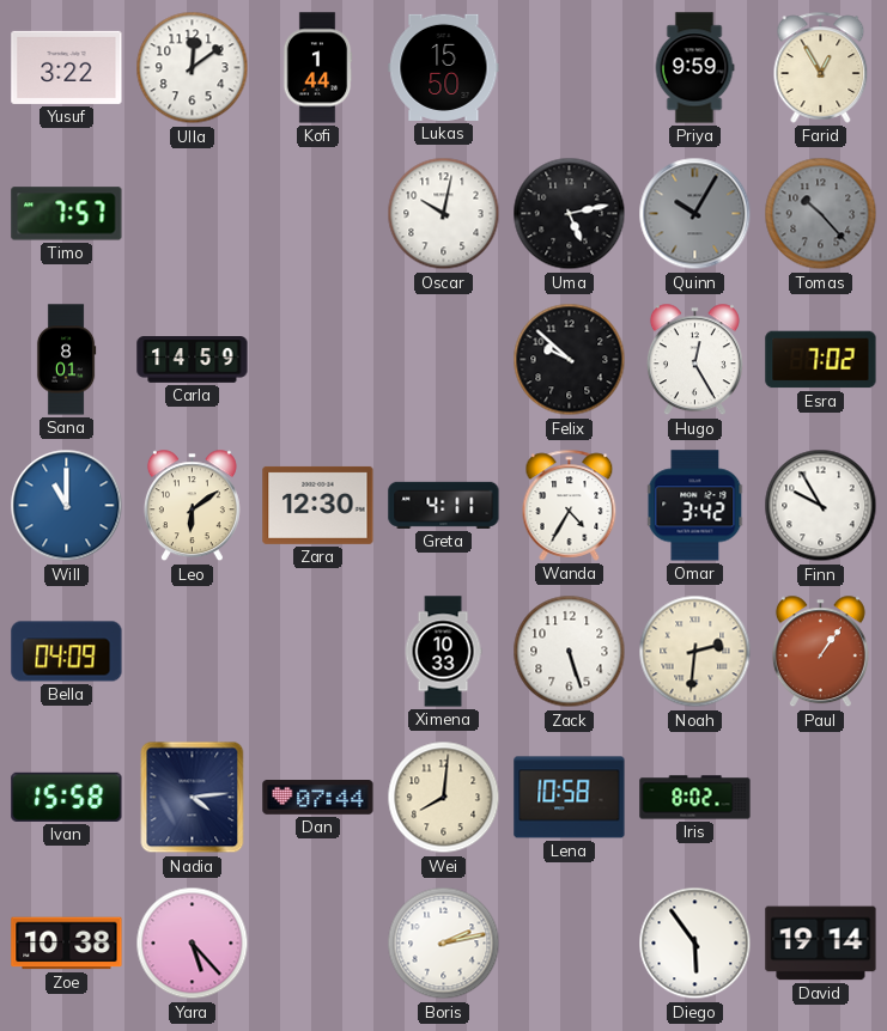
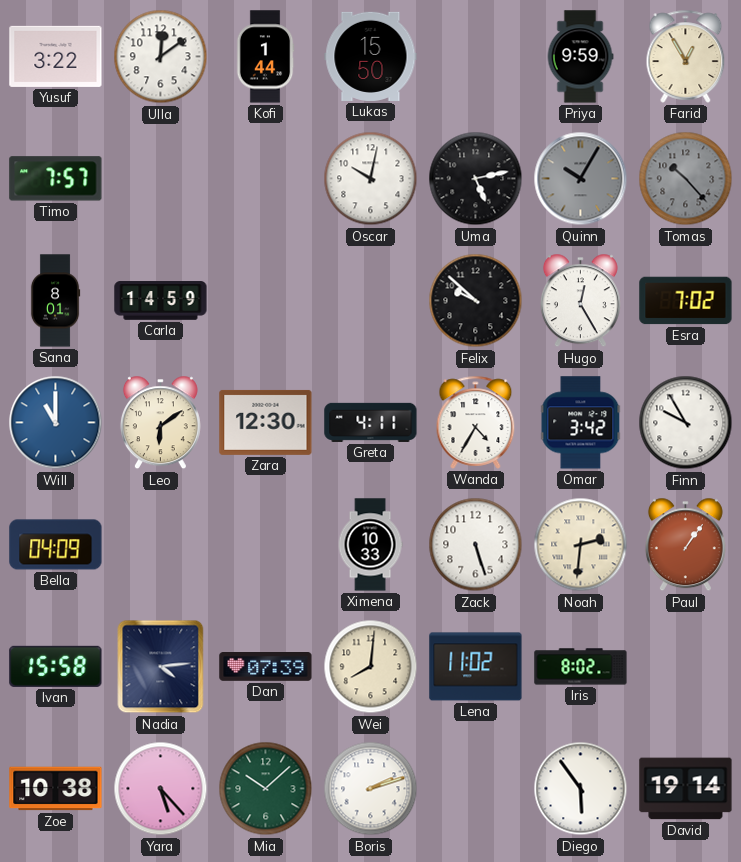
Dan: 07:44 -> 07:39
Lena: 10:58 -> 11:02
Mia: none -> 10:08
Boris: 2:13 -> 2:12
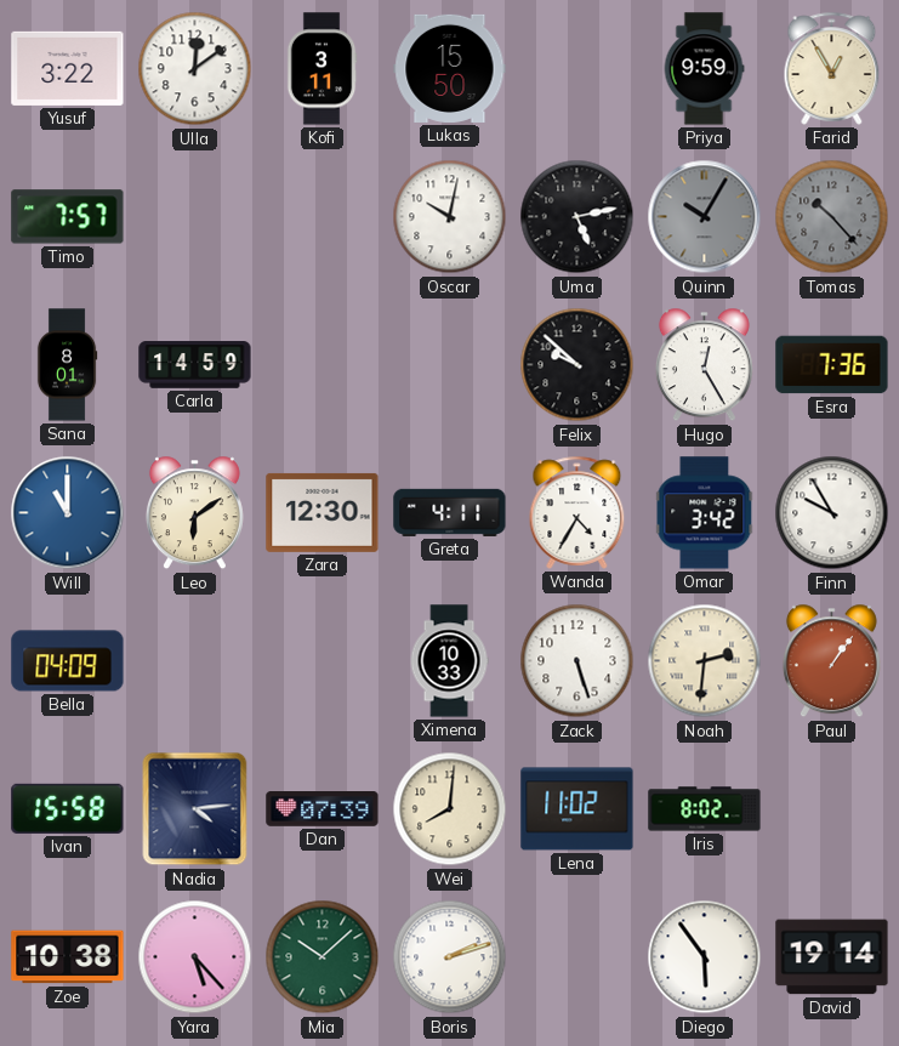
Kofi: 1:44 -> 3:11
Esra: 7:02 -> 7:36
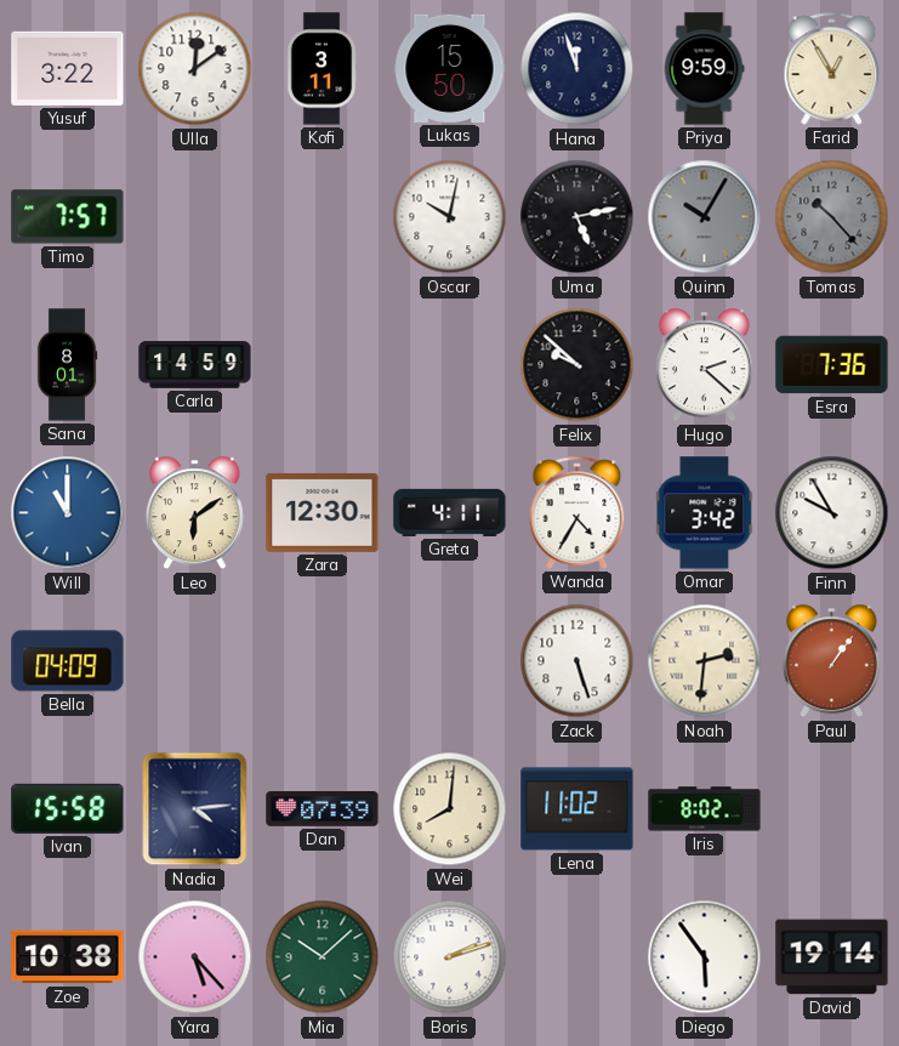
Hana: none -> 11:57
Hugo: 12:25 -> 2:22
Ximena: 10:33 -> none
